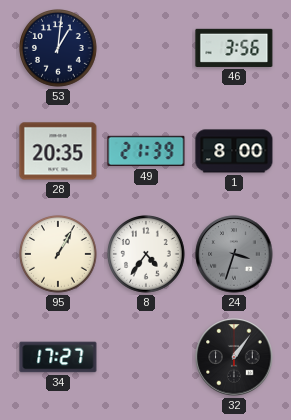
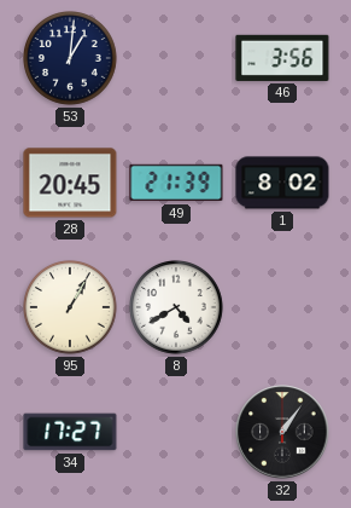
28: 20:35 -> 20:45
1: 8:00 -> 8:02
8: 4:36 -> 4:40
24: 3:33 -> none
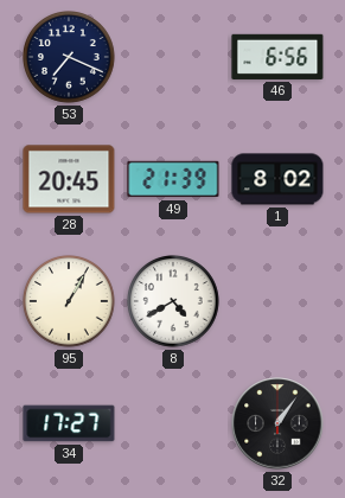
53: 1:01 -> 7:19
46: 3:56 -> 6:56
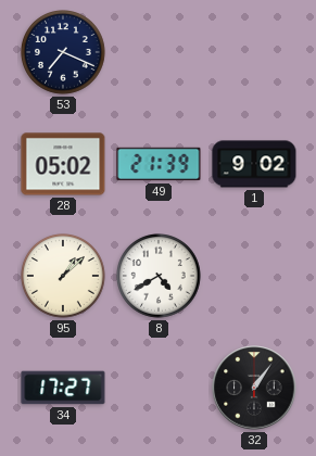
46: 6:56 -> none
28: 20:45 -> 05:02
1: 8:02 -> 9:02
95: 1:05 -> 1:08
